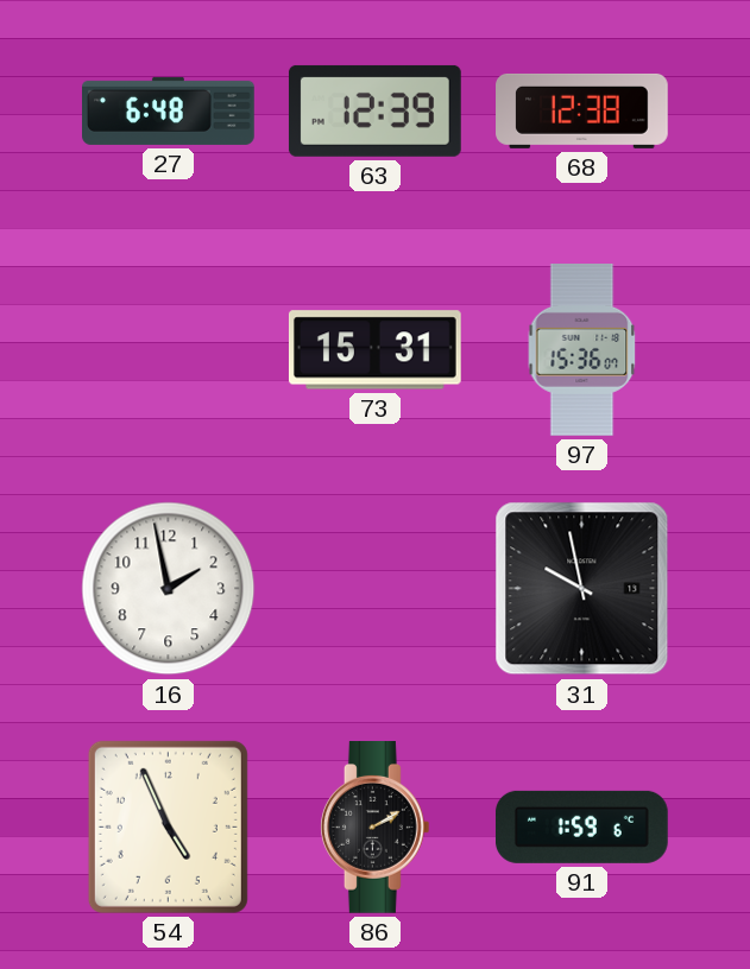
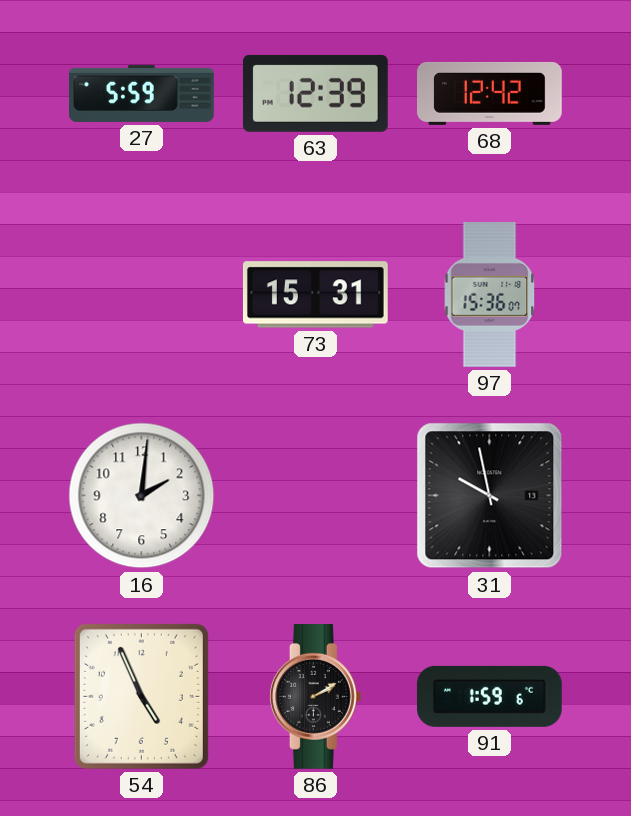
27: 6:48 -> 5:59
68: 12:38 -> 12:42
16: 1:58 -> 2:01
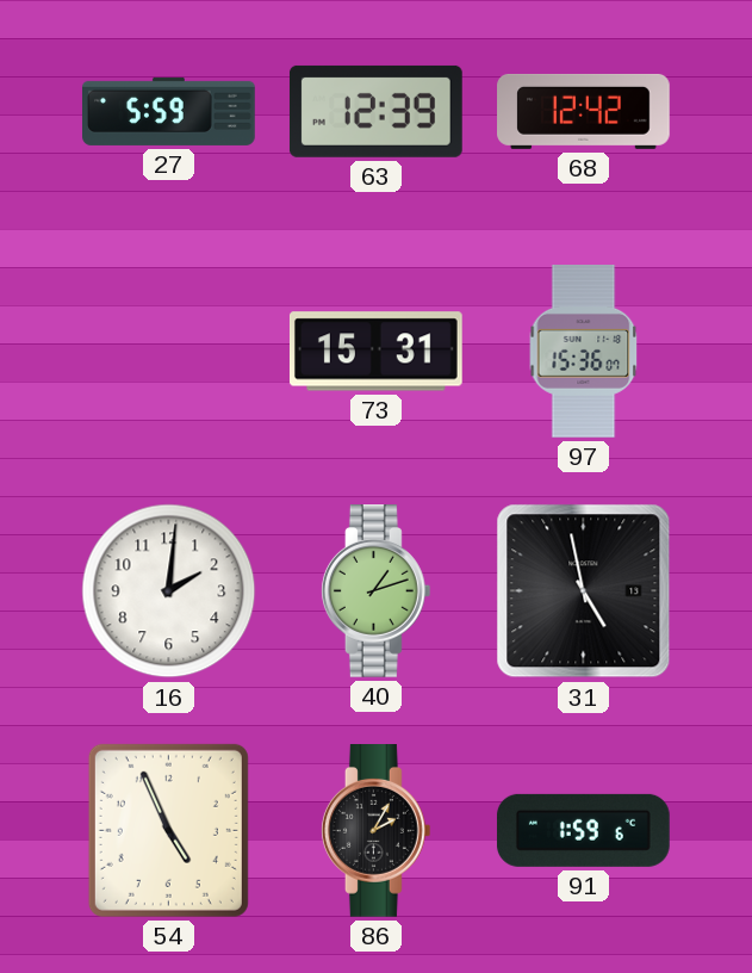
40: none -> 1:12
31: 9:58 -> 4:58
86: 2:10 -> 2:05
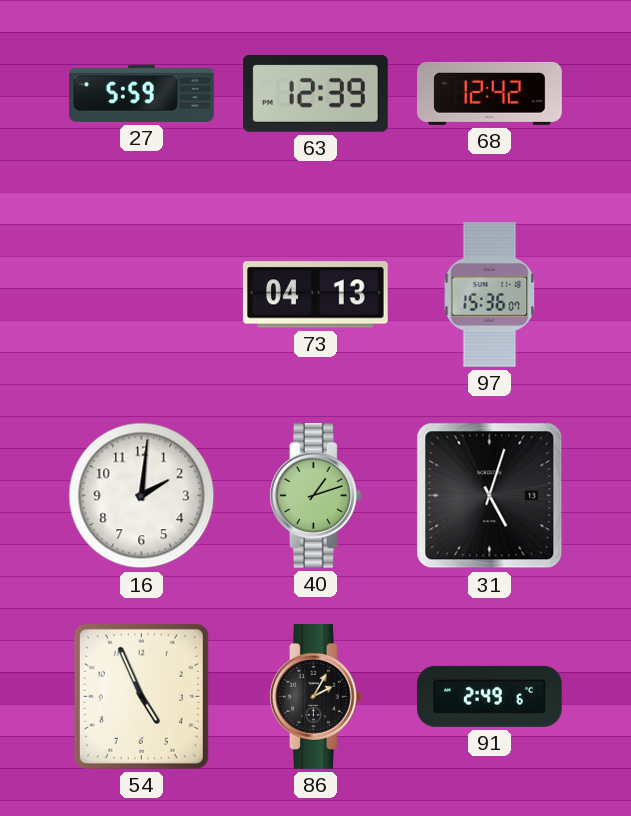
73: 15:31 -> 04:13
31: 4:58 -> 5:03
91: 1:59 -> 2:49
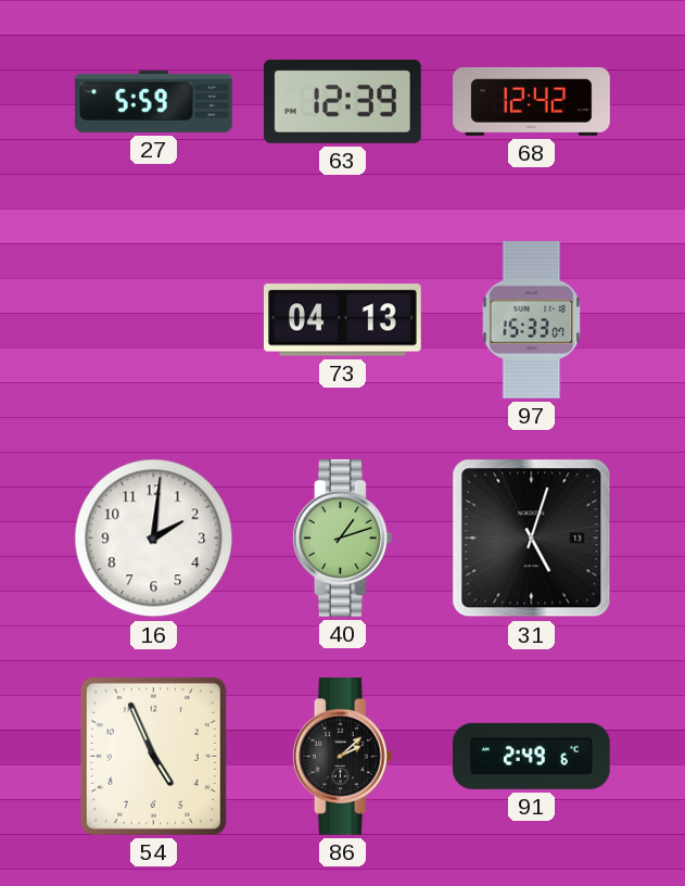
97: 15:36 -> 15:33
86: 2:05 -> 2:08
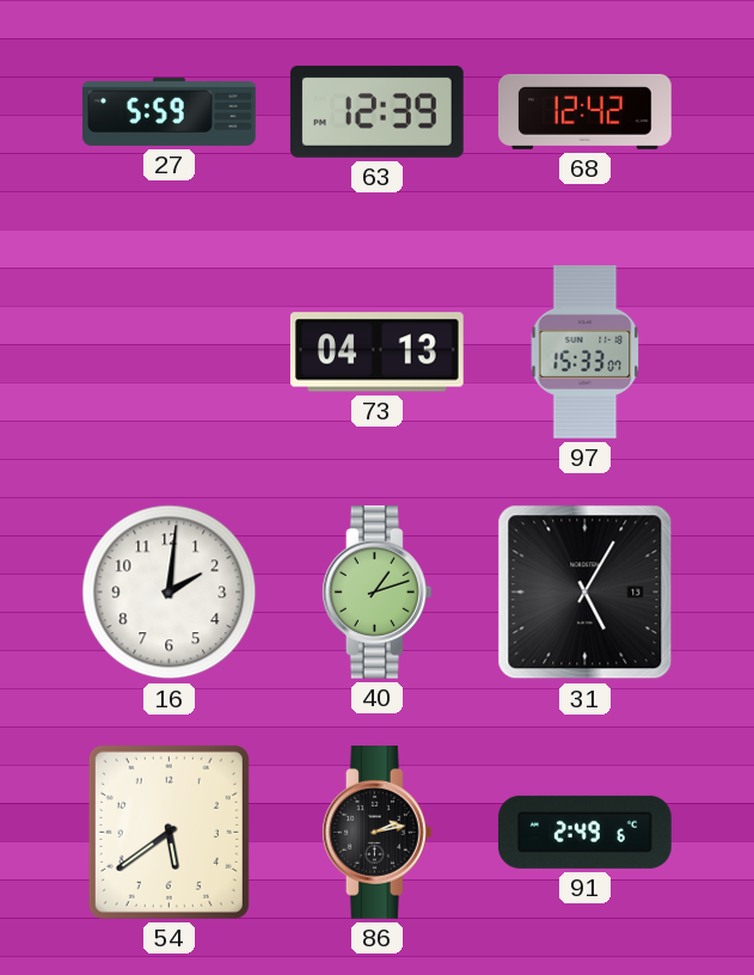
31: 5:03 -> 5:05
54: 4:56 -> 5:39
86: 2:08 -> 2:13
